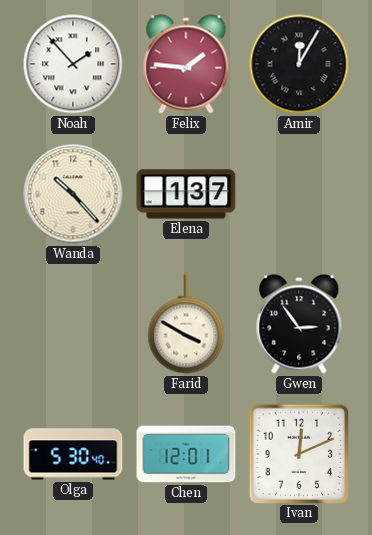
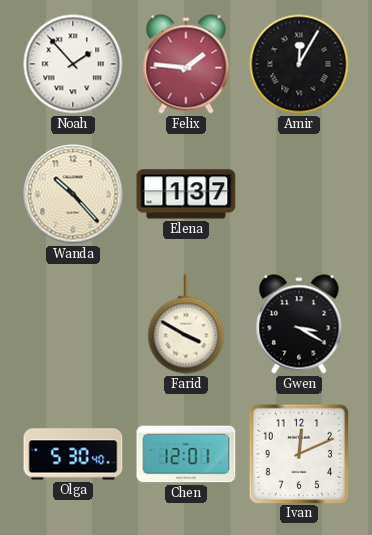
Gwen: 2:54 -> 3:20
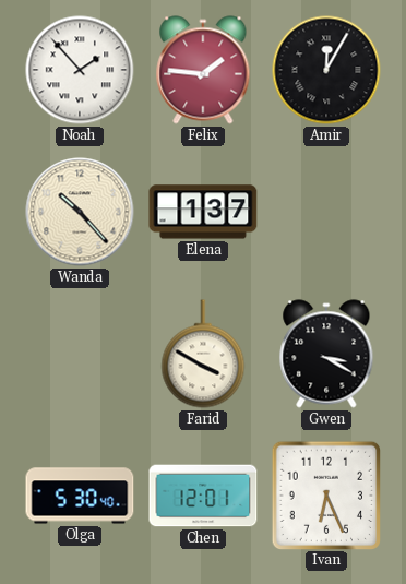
Ivan: 12:11 -> 6:26
